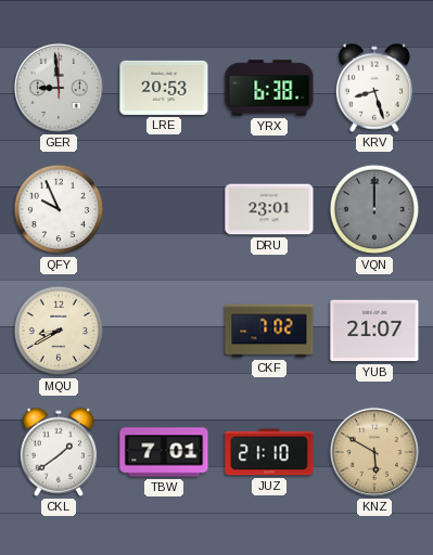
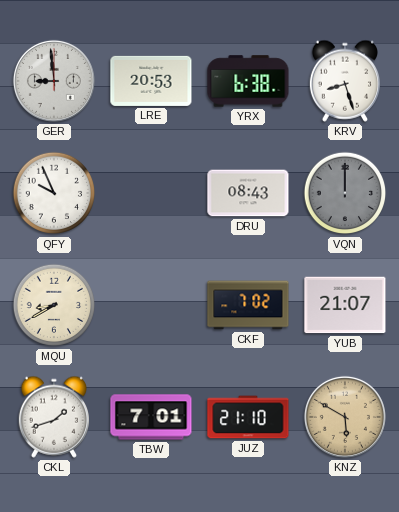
DRU: 23:01 -> 08:43
CKL: 1:39 -> 1:42
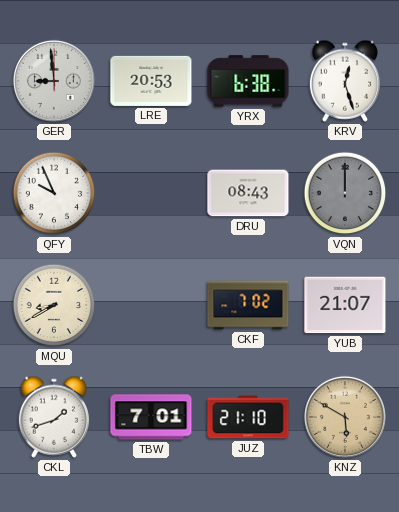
KRV: 8:27 -> 12:27
